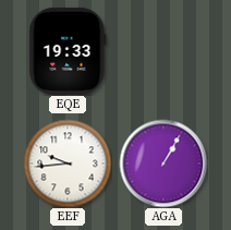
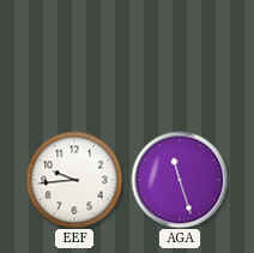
EQE: 19:33 -> none
AGA: 1:05 -> 11:27
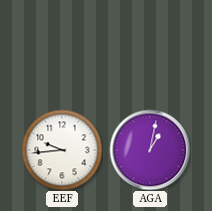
AGA: 11:27 -> 1:02
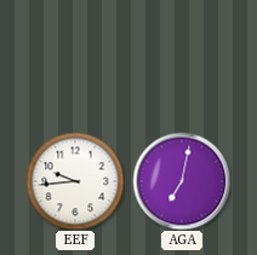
AGA: 1:02 -> 7:02
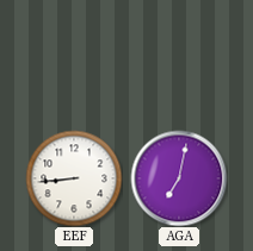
EEF: 9:44 -> 8:44
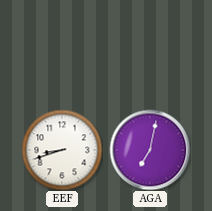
EEF: 8:44 -> 8:42
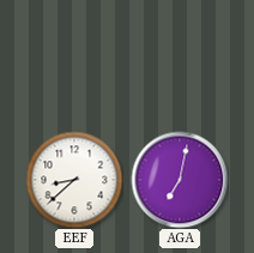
EEF: 8:42 -> 8:38
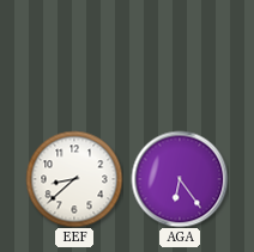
AGA: 7:02 -> 6:24
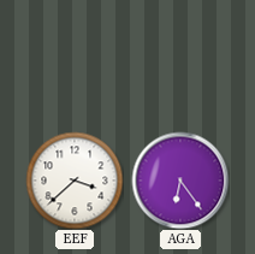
EEF: 8:38 -> 3:38
